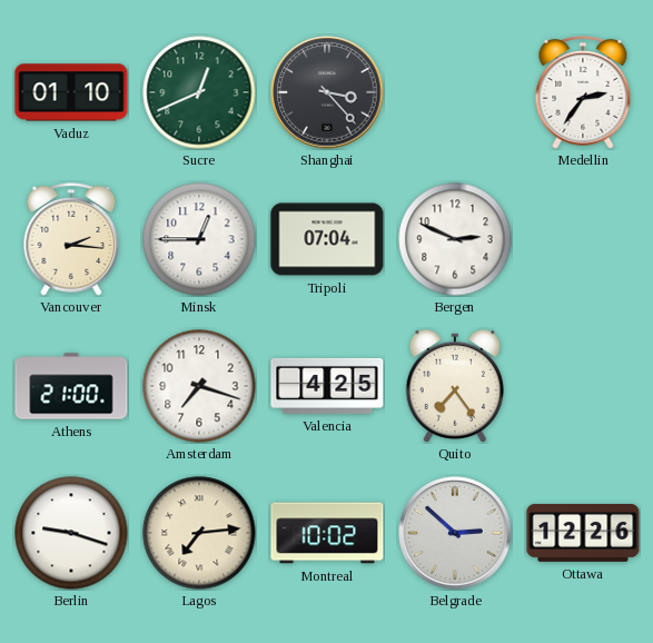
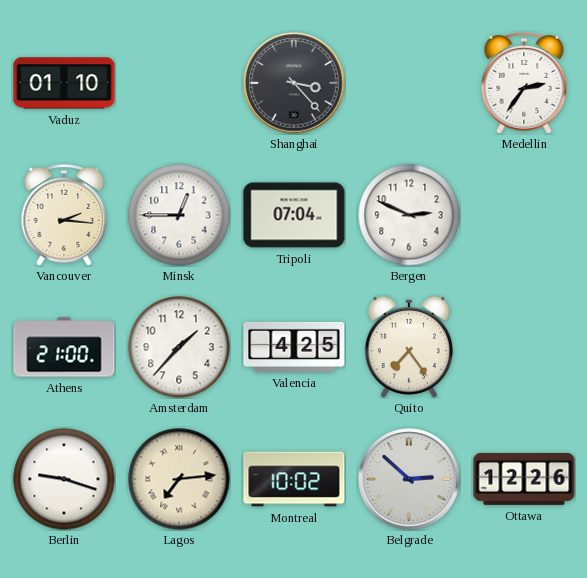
Sucre: 12:41 -> none
Amsterdam: 7:18 -> 1:37
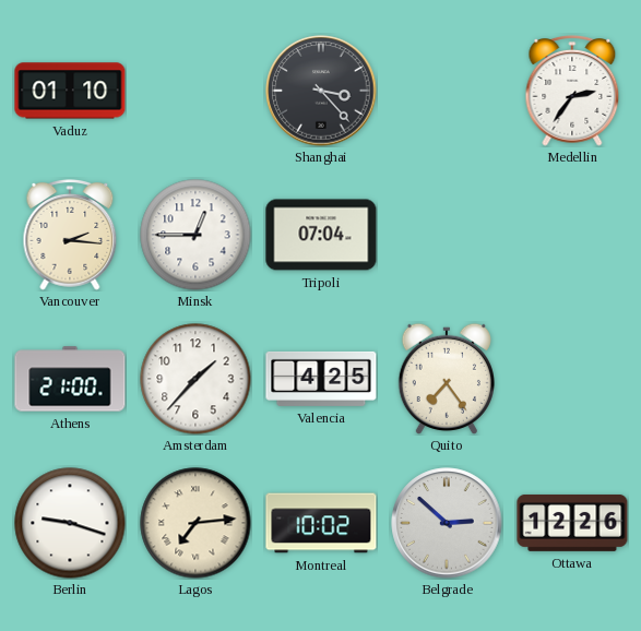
Bergen: 2:49 -> none
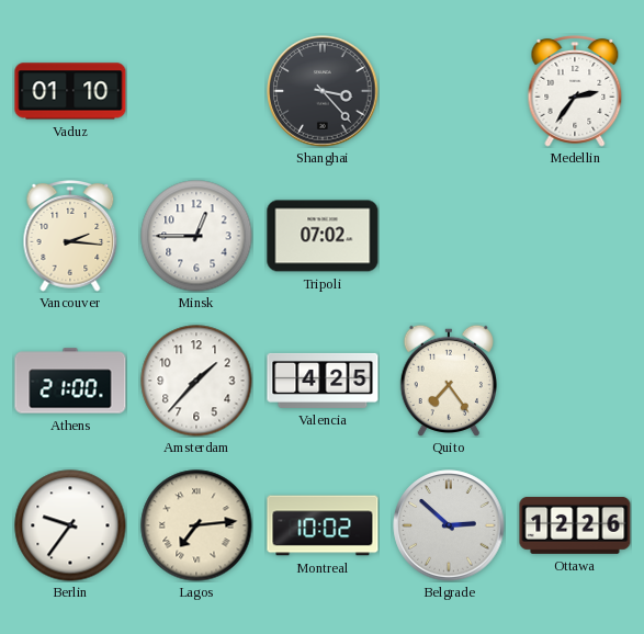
Tripoli: 07:04 -> 07:02
Berlin: 9:18 -> 9:36
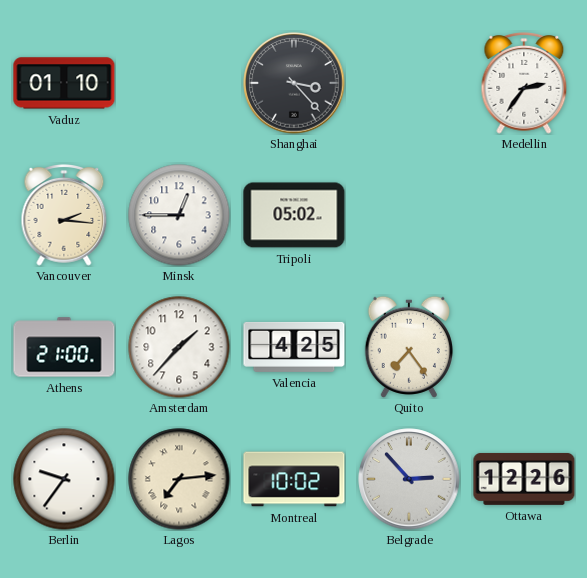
Tripoli: 07:02 -> 05:02
Belgrade: 2:52 -> 2:53
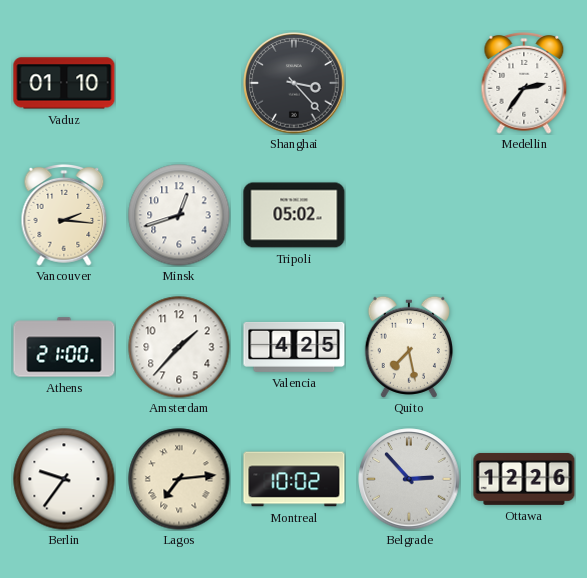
Minsk: 12:45 -> 12:42
Quito: 7:24 -> 7:28
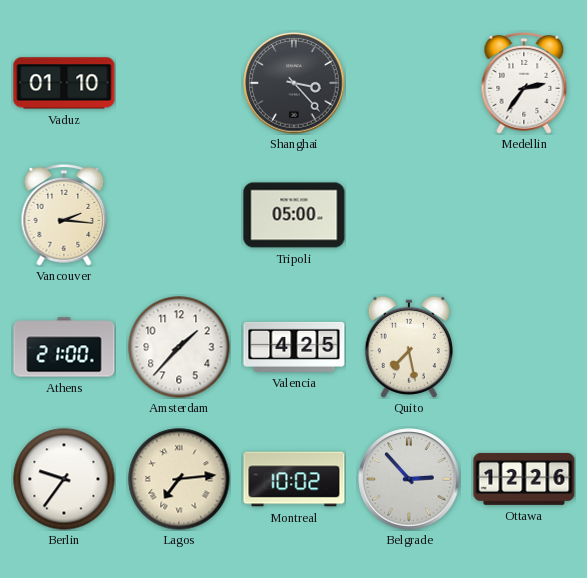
Minsk: 12:42 -> none
Tripoli: 05:02 -> 05:00
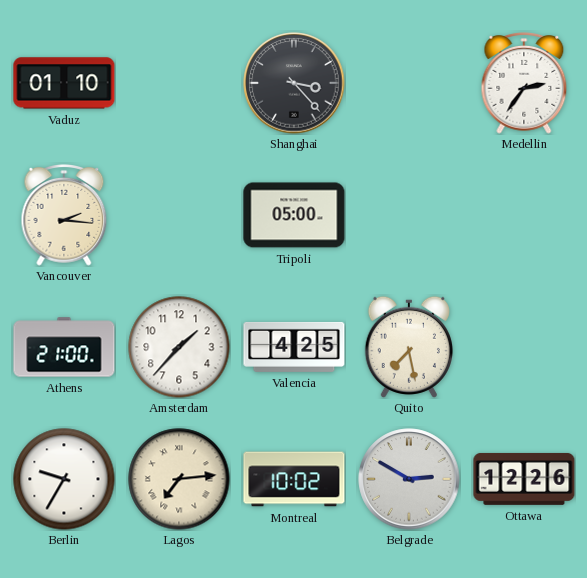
Berlin: 9:36 -> 9:35
Belgrade: 2:53 -> 2:50
